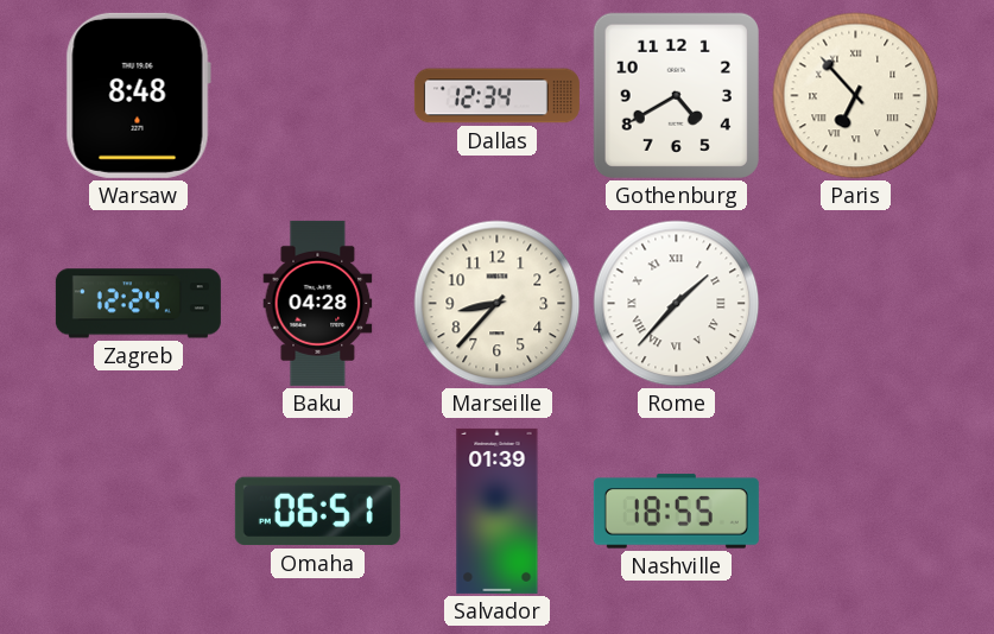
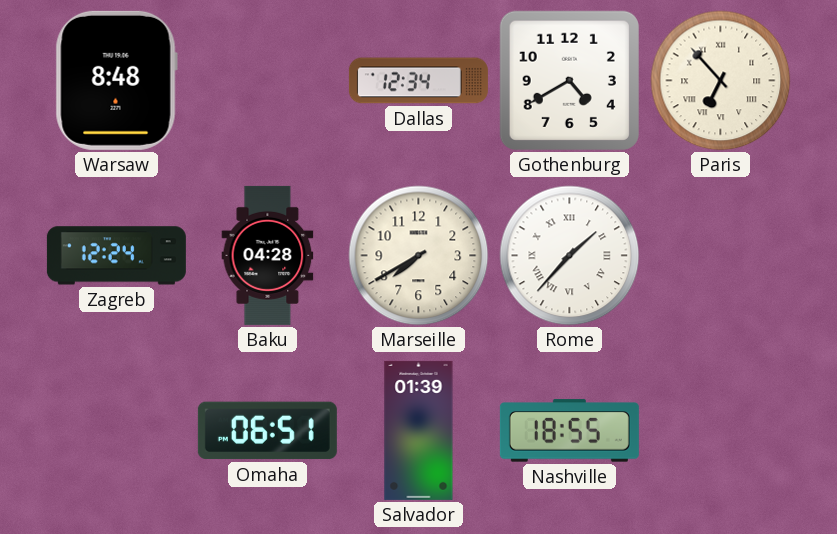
Marseille: 8:37 -> 7:40
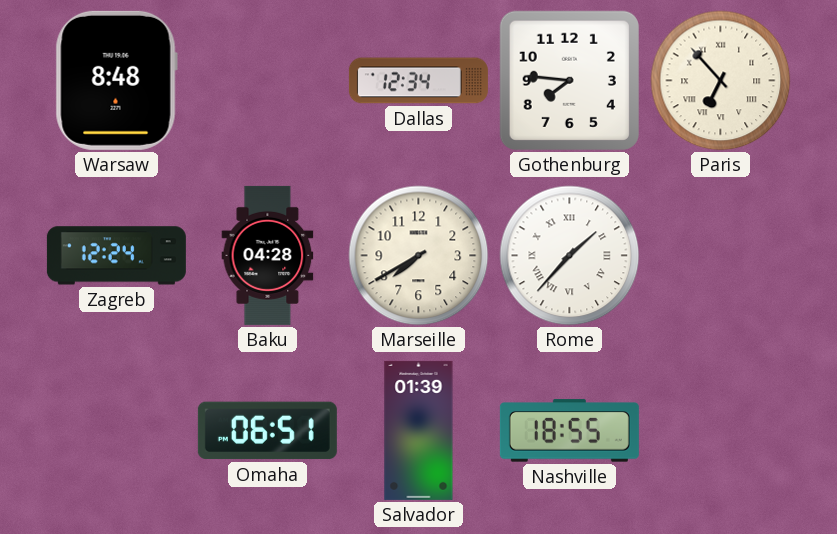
Gothenburg: 4:40 -> 7:46
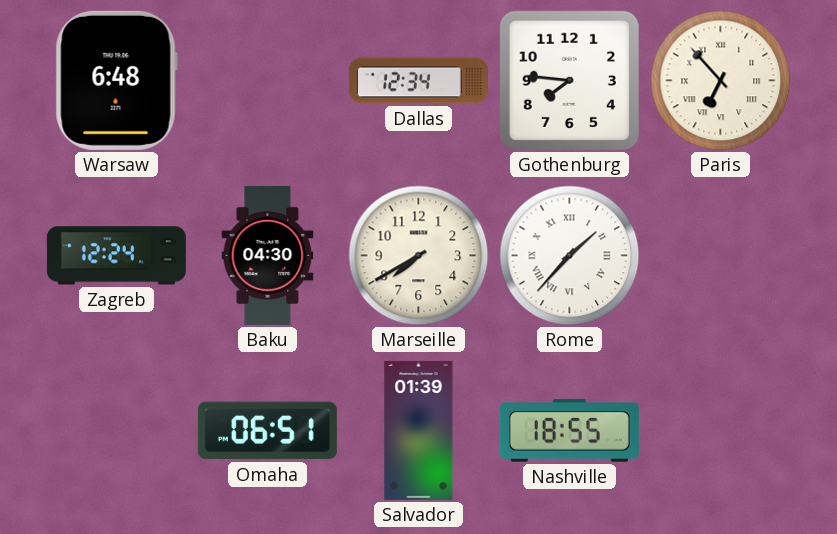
Warsaw: 8:48 -> 6:48
Baku: 04:28 -> 04:30
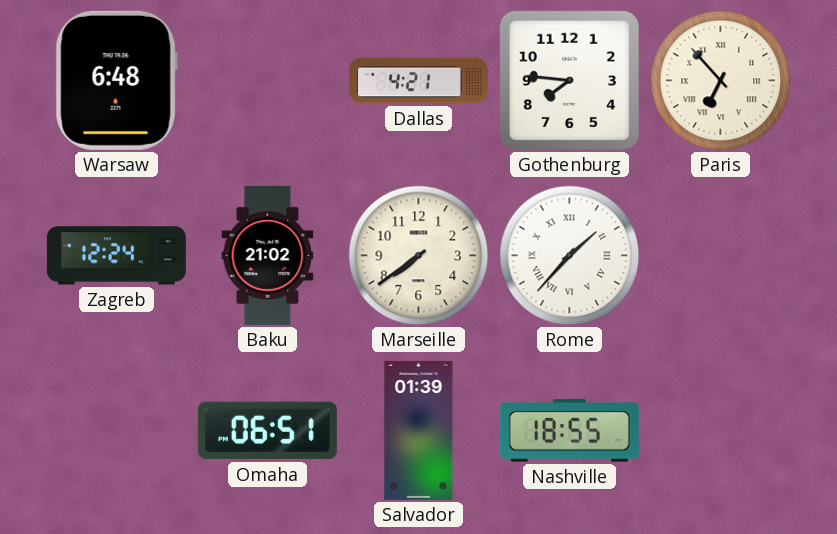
Dallas: 12:34 -> 4:21
Baku: 04:30 -> 21:02
Marseille: 7:40 -> 7:39
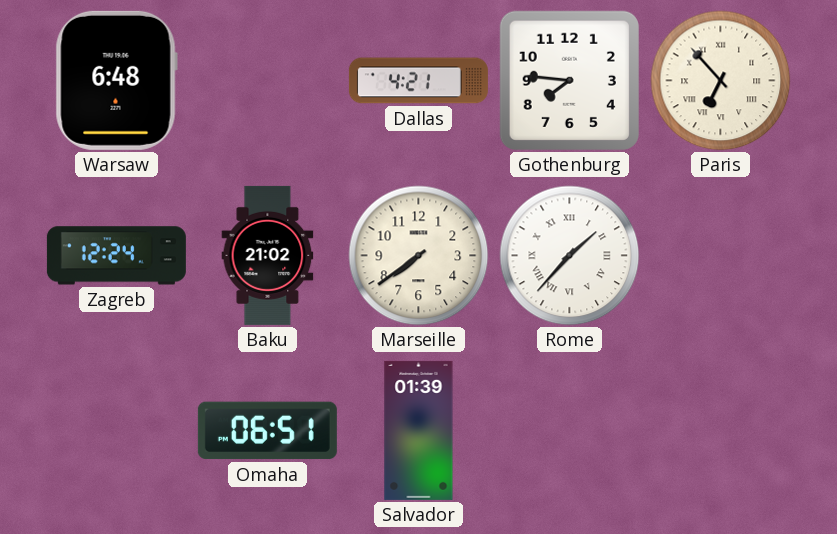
Nashville: 18:55 -> none
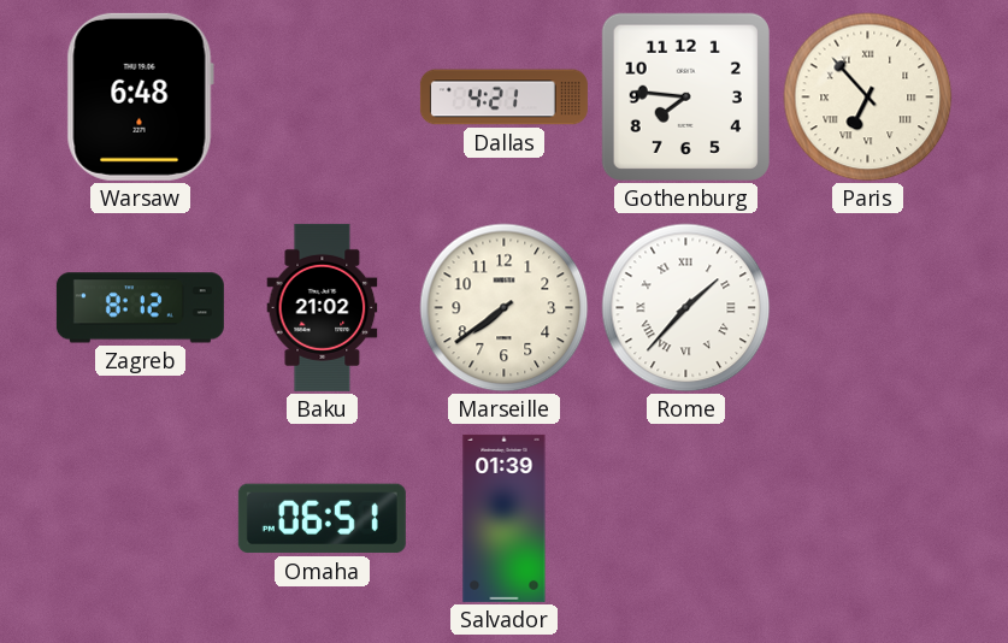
Zagreb: 12:24 -> 8:12
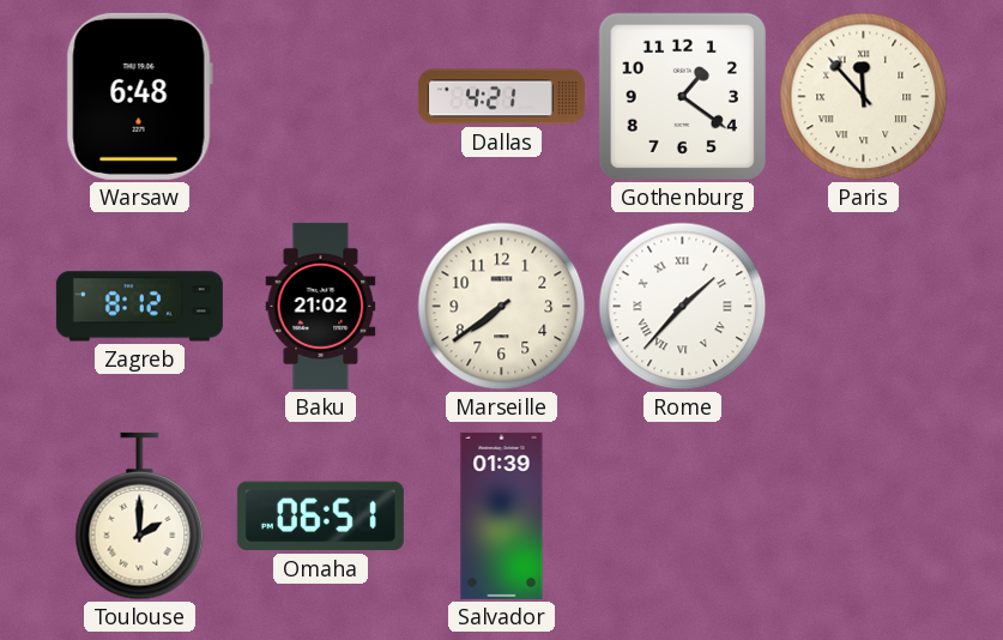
Gothenburg: 7:46 -> 1:21
Paris: 6:53 -> 11:53
Toulouse: none -> 2:00
